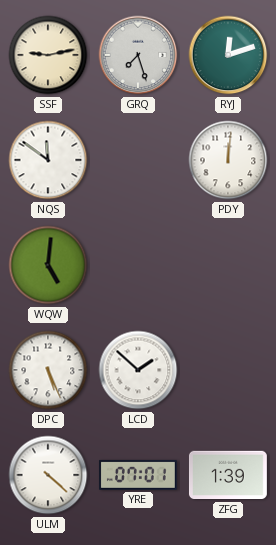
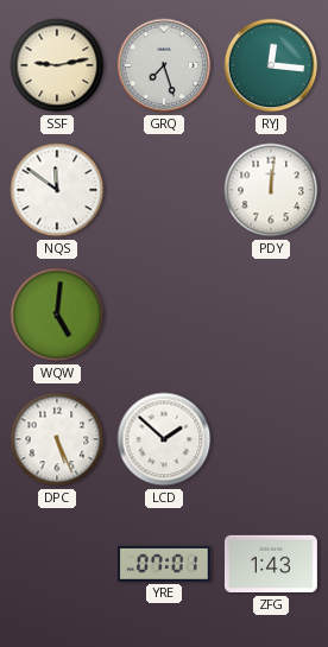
RYJ: 12:12 -> 12:16
ULM: 4:22 -> none
ZFG: 1:39 -> 1:43
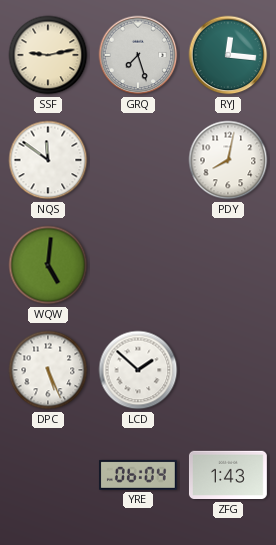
PDY: 12:01 -> 8:02
YRE: 07:01 -> 06:04
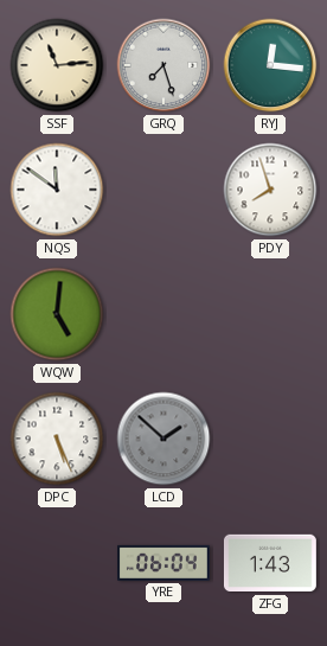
SSF: 9:13 -> 11:14
PDY: 8:02 -> 7:57
LCD dial: white -> grey
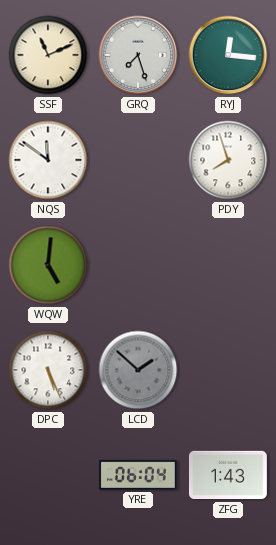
SSF: 11:14 -> 11:11
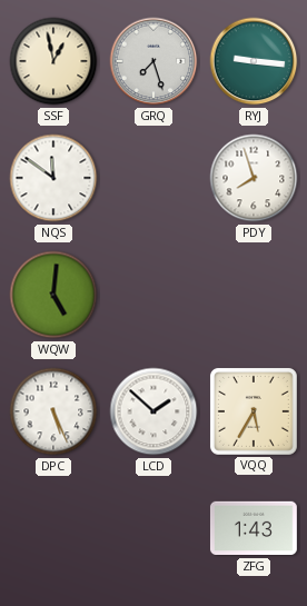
SSF: 11:11 -> 12:58
RYJ: 12:16 -> 9:16
LCD dial: grey -> white
VQQ: none -> 5:35
YRE: 06:04 -> none
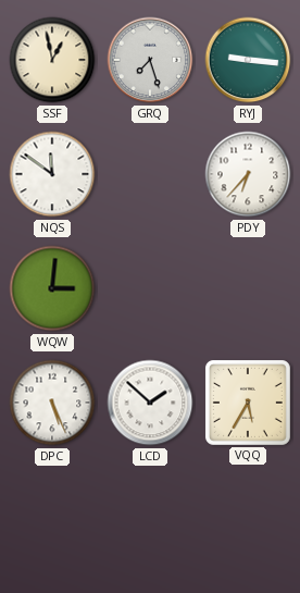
PDY: 7:57 -> 6:37
WQW: 5:01 -> 3:01
ZFG: 1:43 -> none
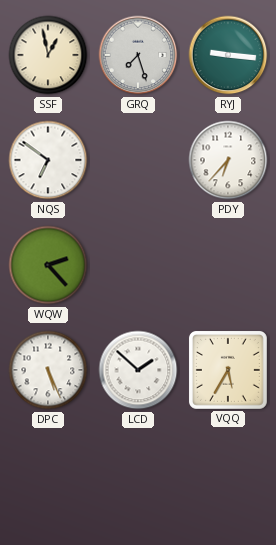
NQS: 11:51 -> 6:51
WQW: 3:01 -> 2:23
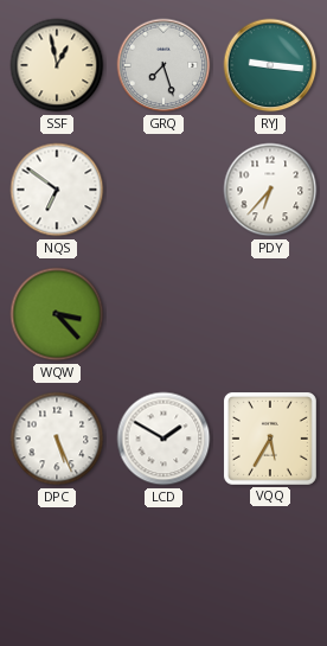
WQW: 2:23 -> 3:23
LCD: 1:52 -> 1:50
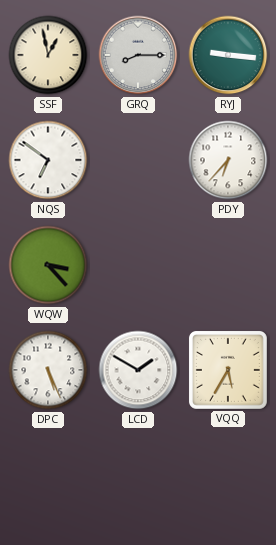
GRQ: 7:27 -> 8:15
